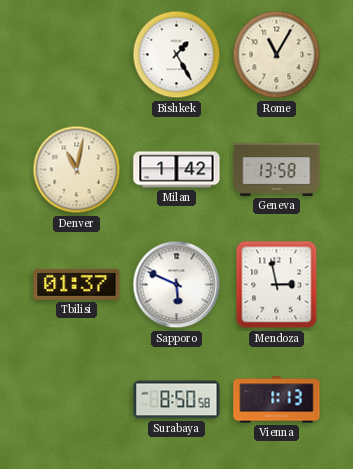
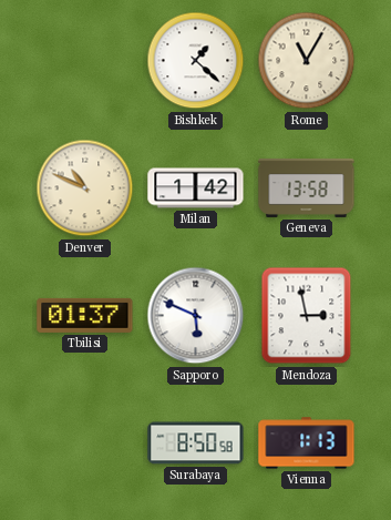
Bishkek: 1:25 -> 1:22
Denver: 11:02 -> 10:49
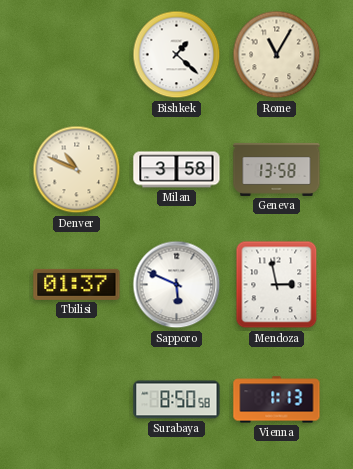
Milan: 1:42 -> 3:58
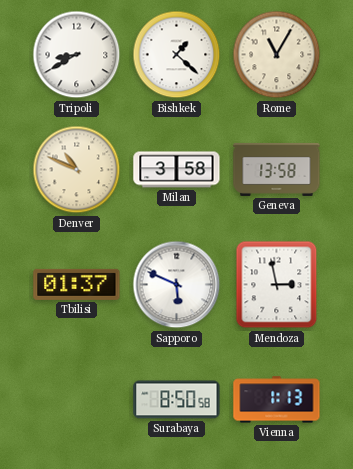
Tripoli: none -> 8:40
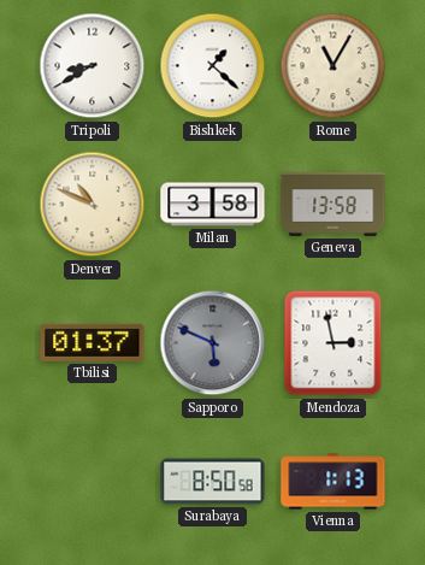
Sapporo dial: white -> grey
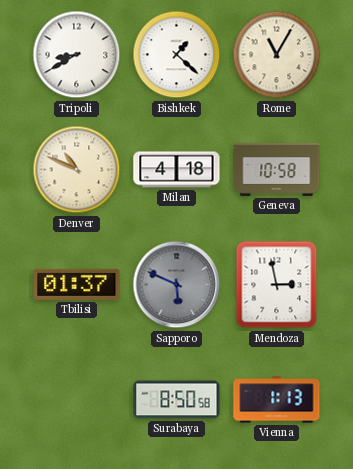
Milan: 3:58 -> 4:18
Geneva: 13:58 -> 10:58
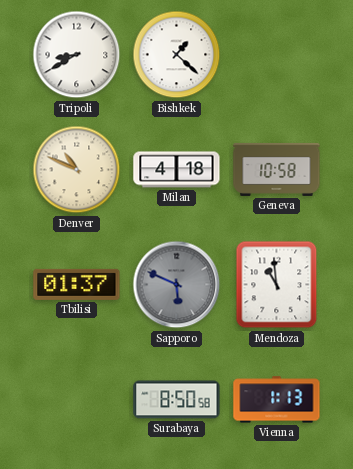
Rome: 11:05 -> none
Mendoza: 2:58 -> 10:59
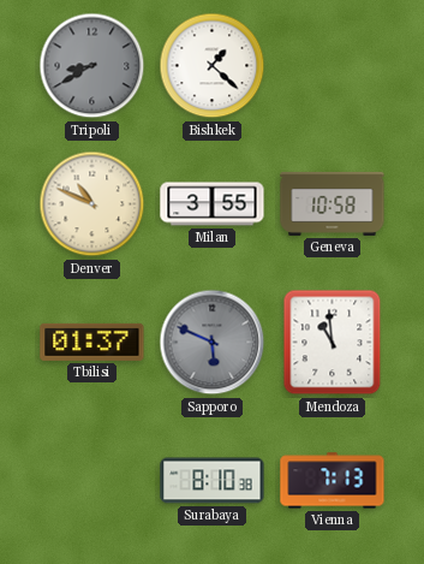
Tripoli dial: white -> grey
Milan: 4:18 -> 3:55
Surabaya: 8:50 -> 8:10
Vienna: 1:13 -> 7:13
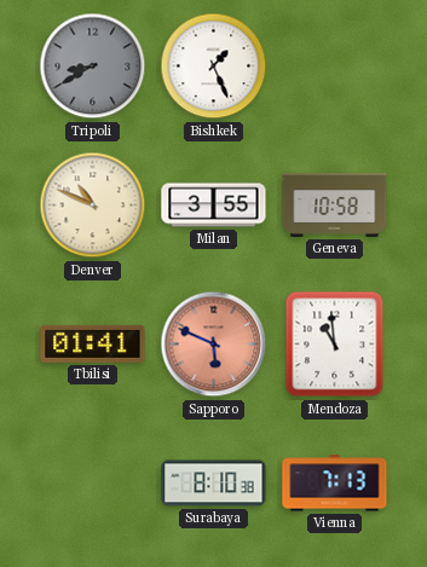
Bishkek: 1:22 -> 1:26
Tbilisi: 01:37 -> 01:41
Sapporo dial: grey -> salmon
